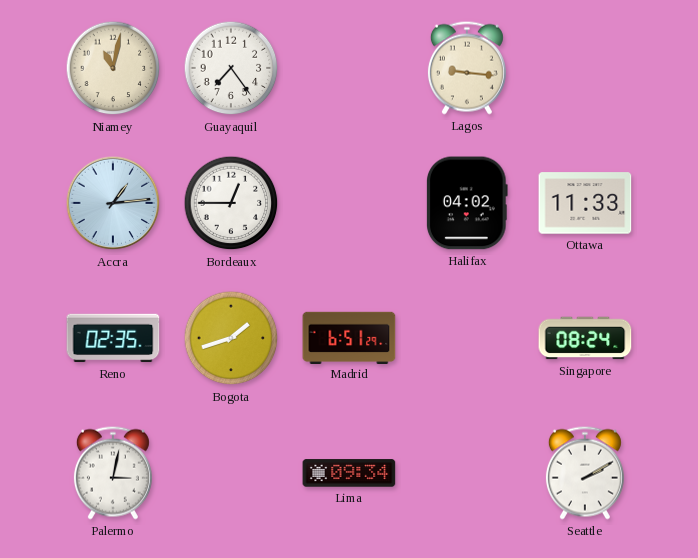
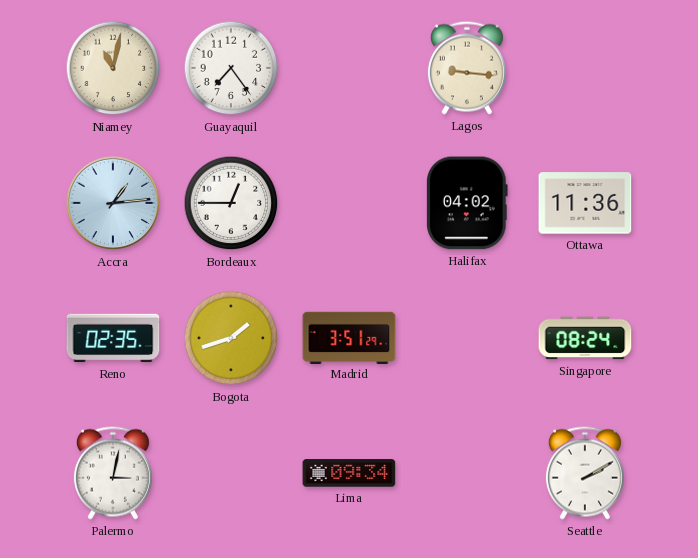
Ottawa: 11:33 -> 11:36
Madrid: 6:51 -> 3:51
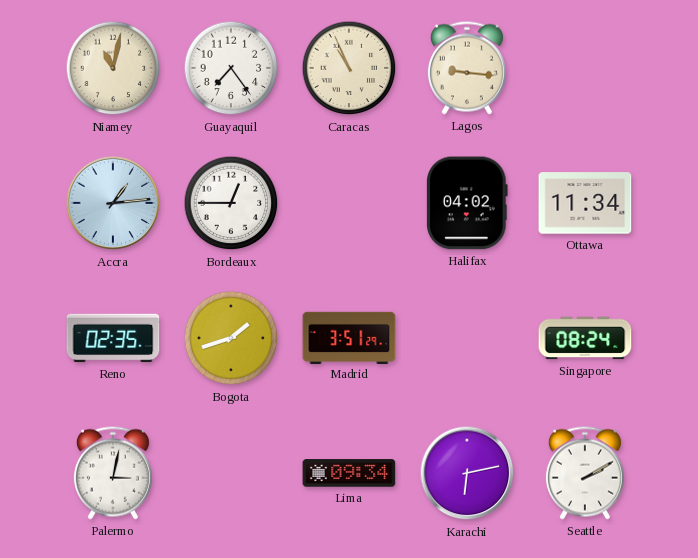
Caracas: none -> 10:56
Ottawa: 11:36 -> 11:34
Karachi: none -> 6:13
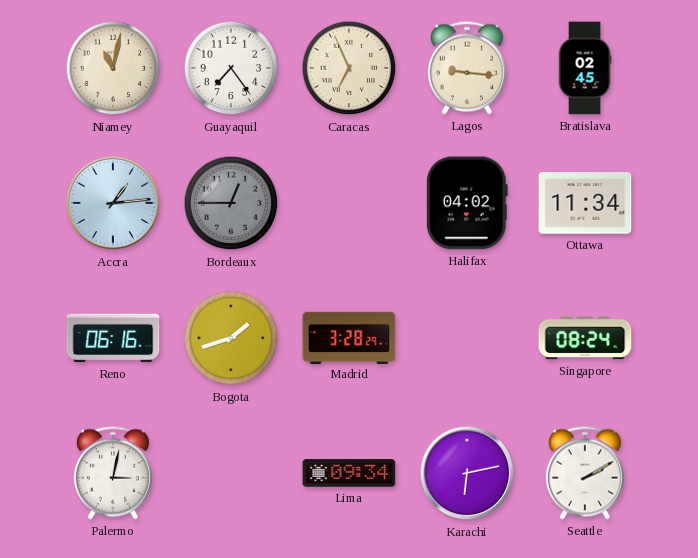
Caracas: 10:56 -> 6:56
Bratislava: none -> 02:45
Bordeaux dial: white -> grey
Reno: 02:35 -> 06:16
Madrid: 3:51 -> 3:28
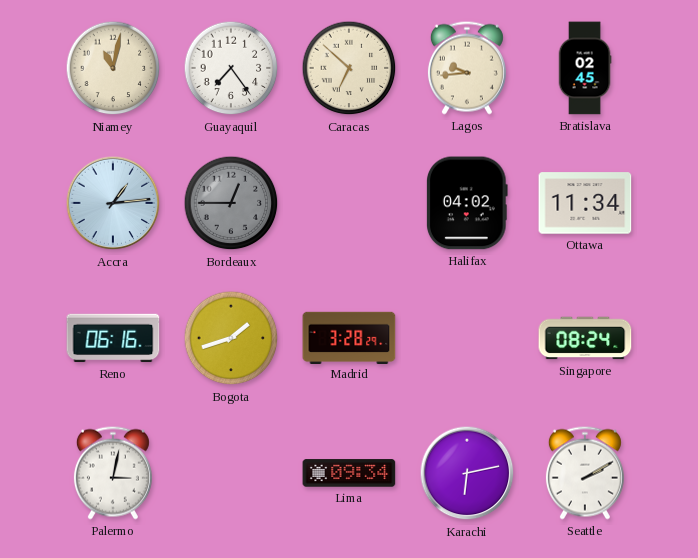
Caracas: 6:56 -> 6:52
Lagos: 9:16 -> 9:44
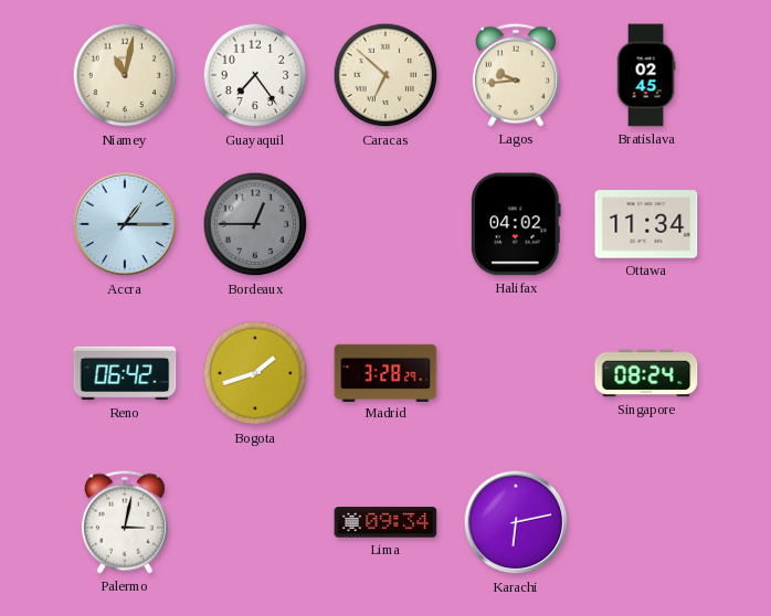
Accra: 1:14 -> 1:15
Reno: 06:16 -> 06:42
Seattle: 2:10 -> none
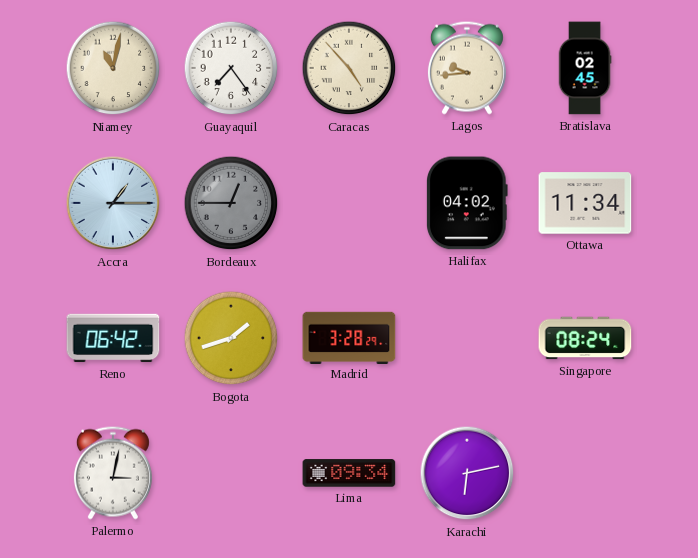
Caracas: 6:52 -> 4:53
